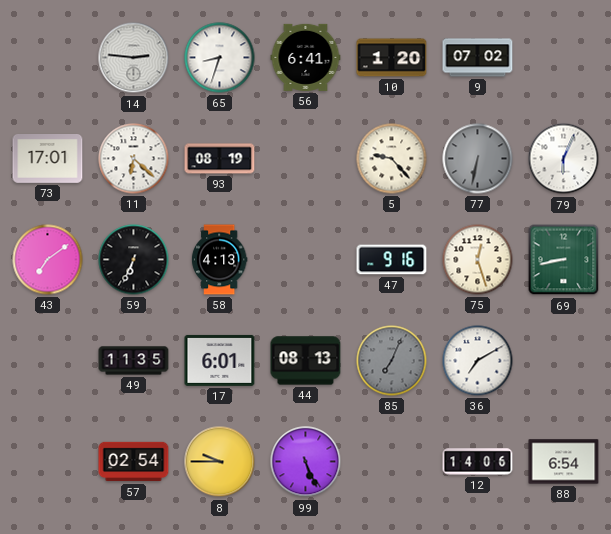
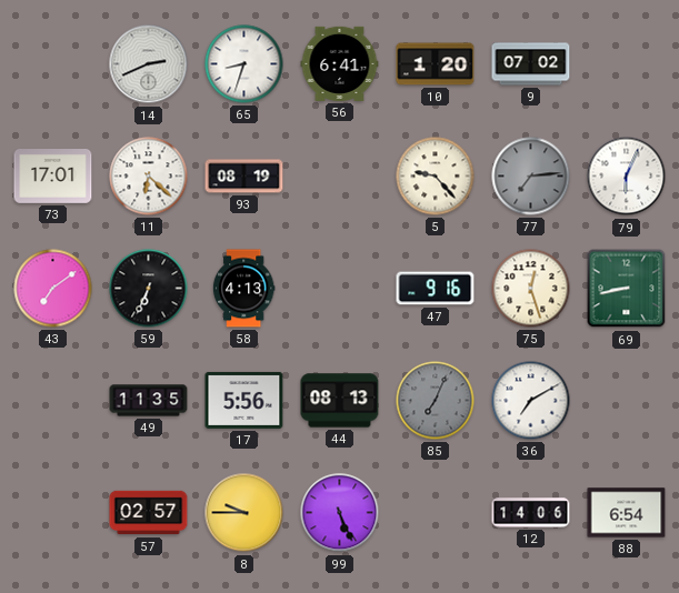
14: 2:46 -> 2:41
77: 6:32 -> 7:14
17: 6:01 -> 5:56
57: 02:54 -> 02:57
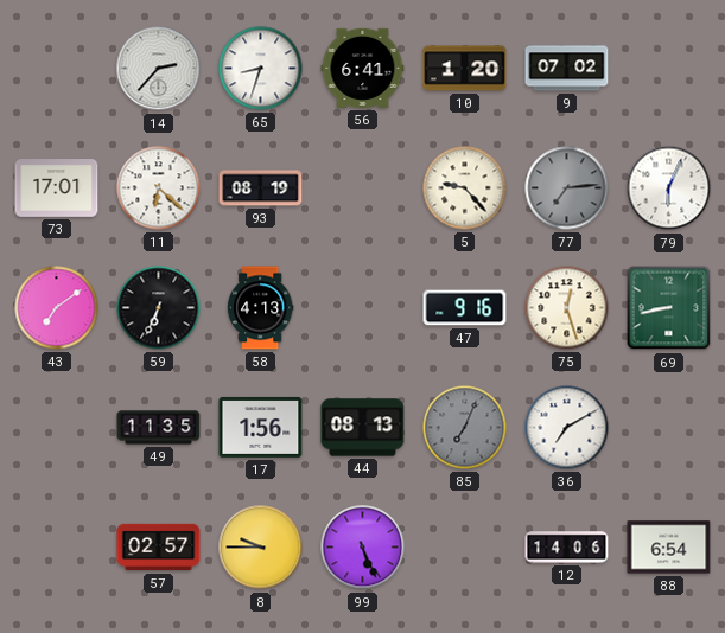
14: 2:41 -> 2:37
17: 5:56 -> 1:56
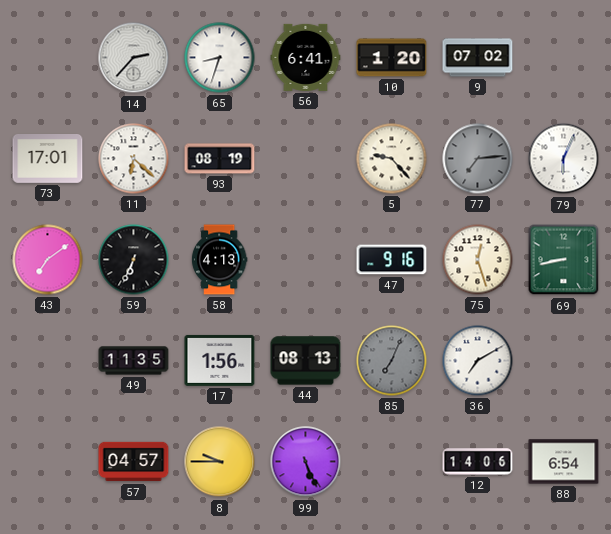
57: 02:57 -> 04:57
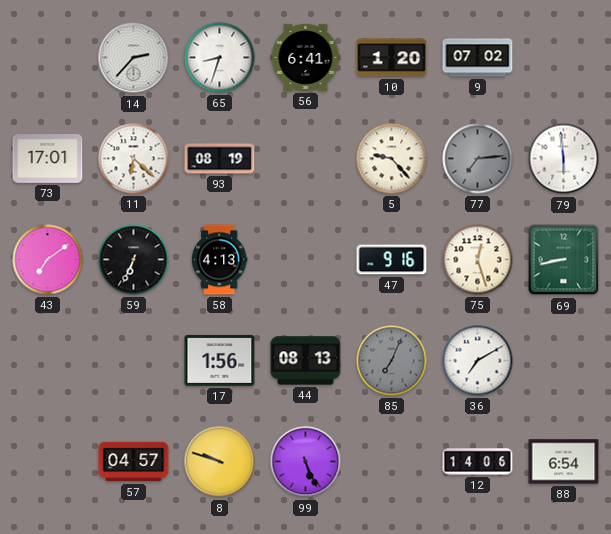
79: 6:04 -> 5:59
49: 11:35 -> none
8: 9:45 -> 9:48
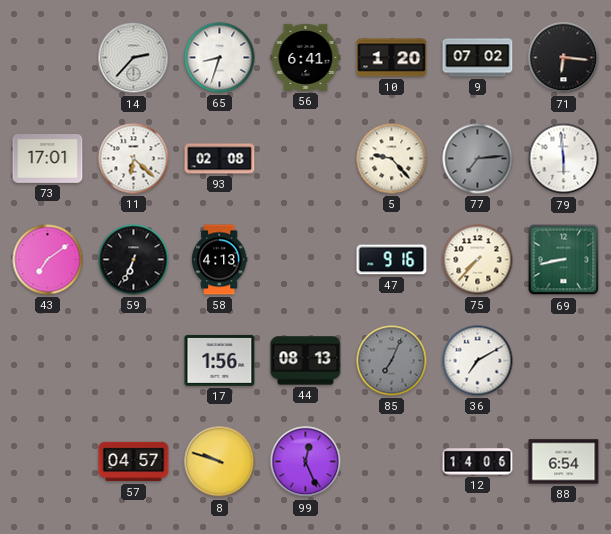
71: none -> 6:16
93: 08:19 -> 02:08
75: 12:27 -> 7:37
99: 5:26 -> 12:26
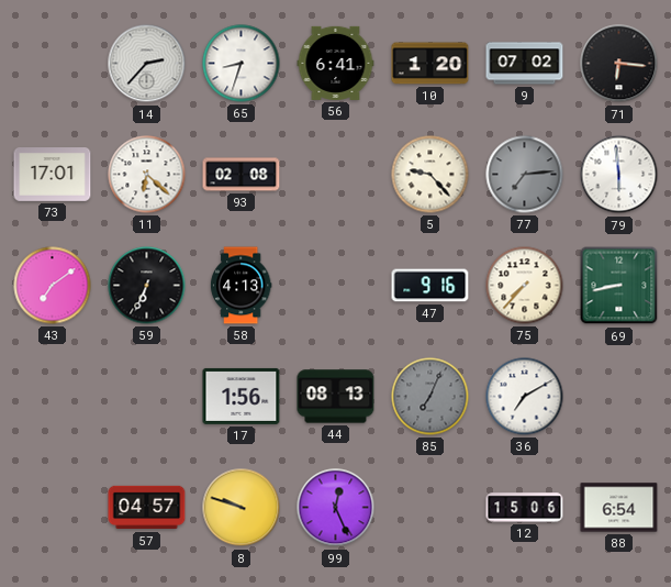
12: 14:06 -> 15:06
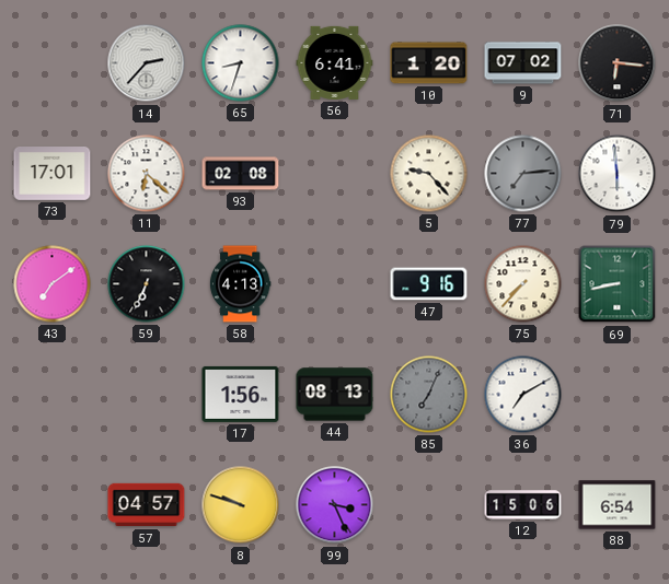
99: 12:26 -> 3:26
